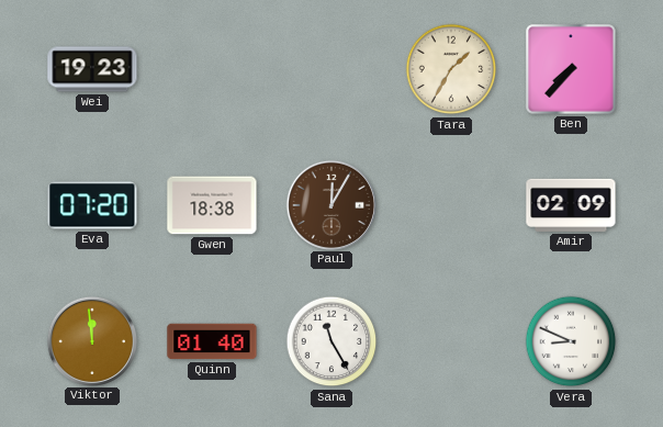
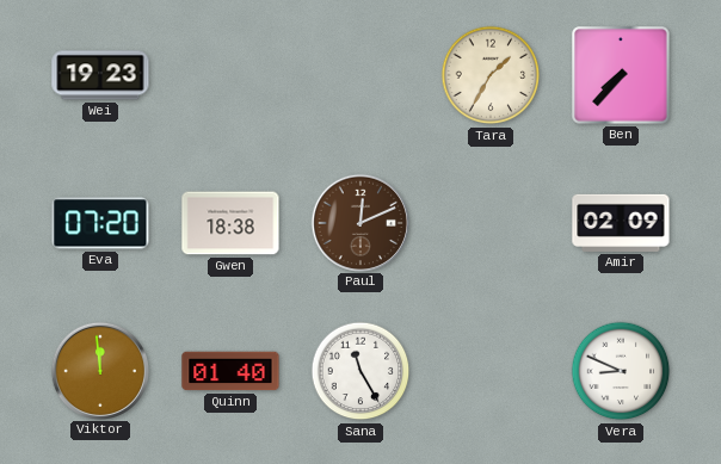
Paul: 12:05 -> 12:11
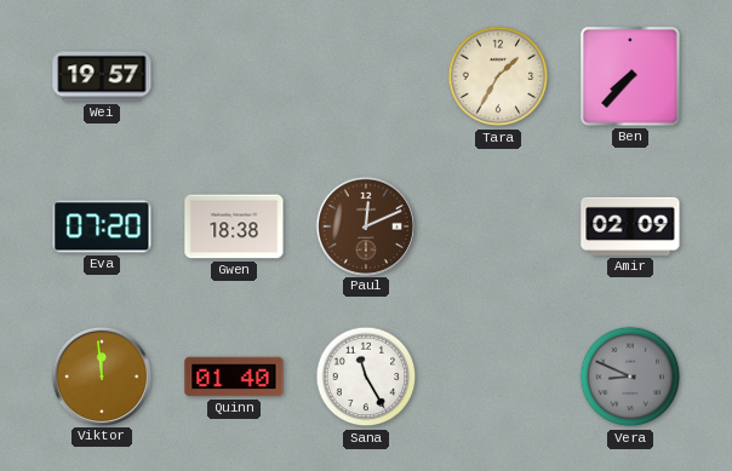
Wei: 19:23 -> 19:57
Vera dial: white -> grey
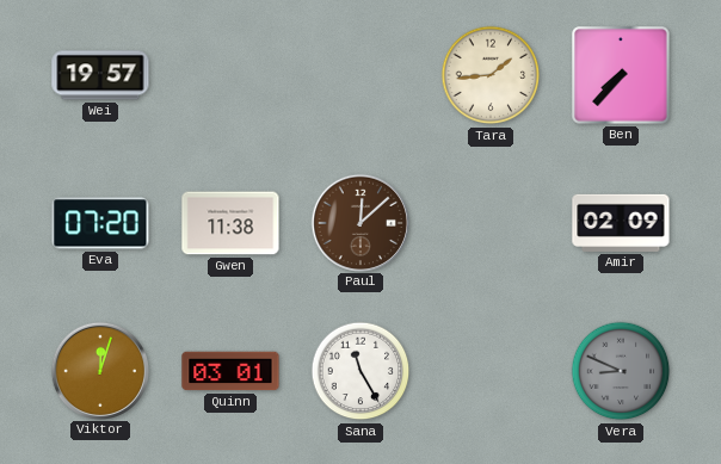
Tara: 1:35 -> 1:44
Gwen: 18:38 -> 11:38
Paul: 12:11 -> 12:08
Viktor: 11:59 -> 12:03
Quinn: 01:40 -> 03:01
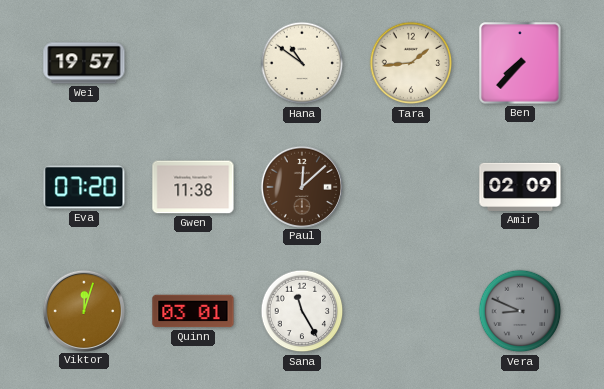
Hana: none -> 10:51
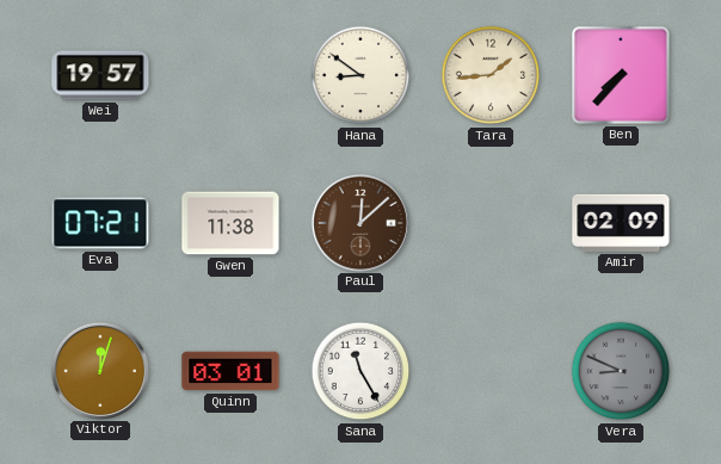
Hana: 10:51 -> 8:51
Eva: 07:20 -> 07:21
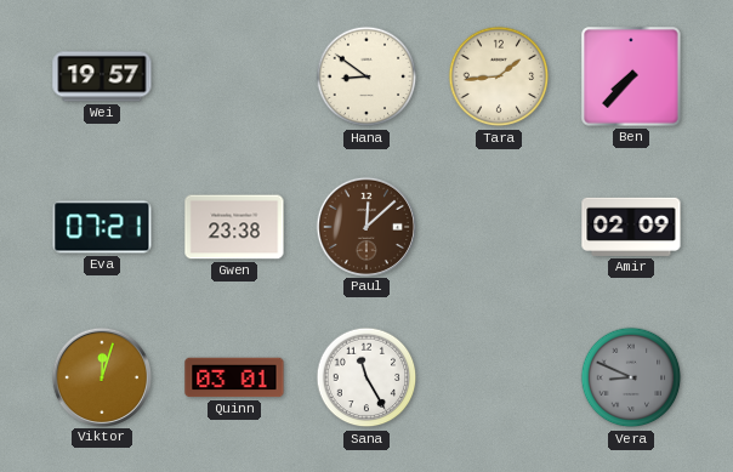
Gwen: 11:38 -> 23:38
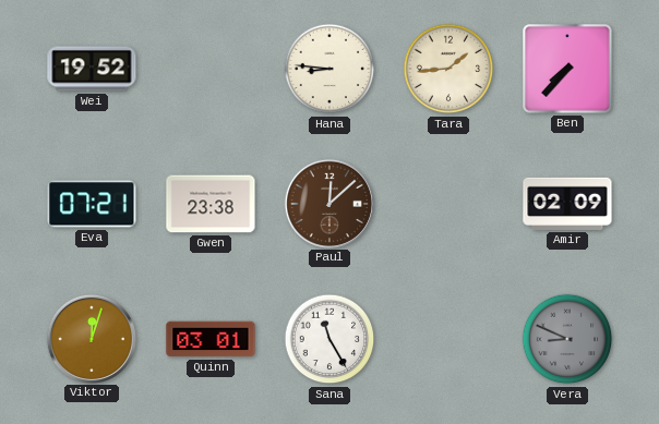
Wei: 19:57 -> 19:52
Hana: 8:51 -> 8:46
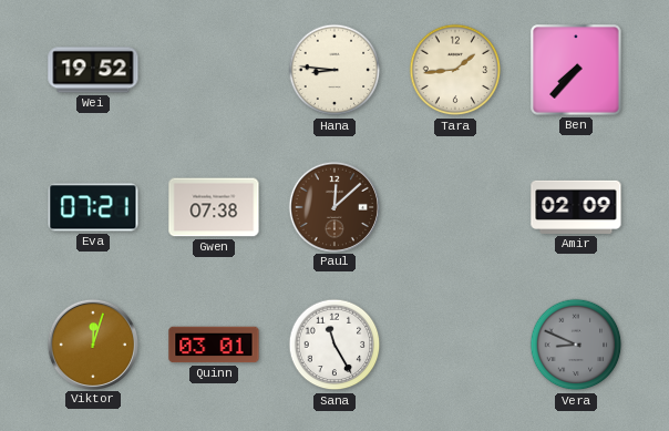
Gwen: 23:38 -> 07:38
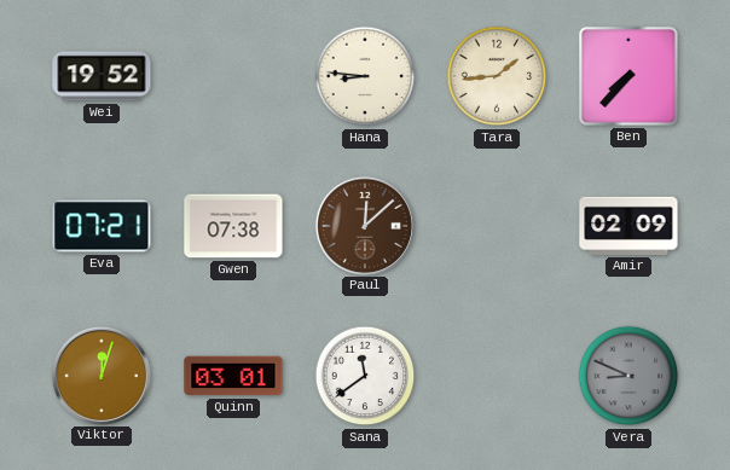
Sana: 11:25 -> 11:39
